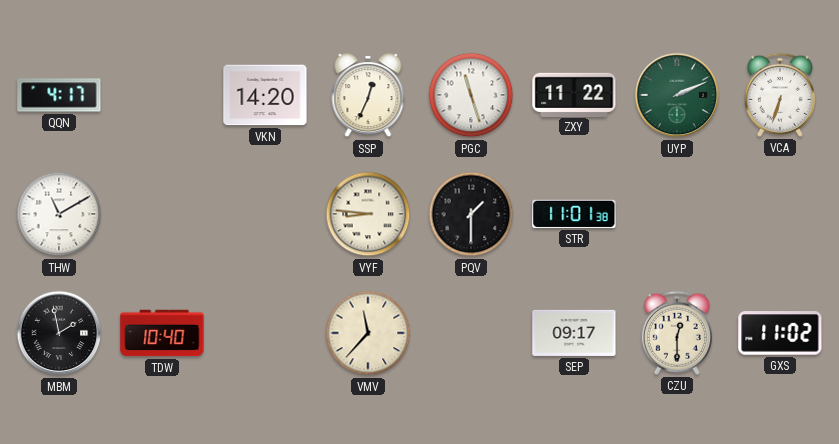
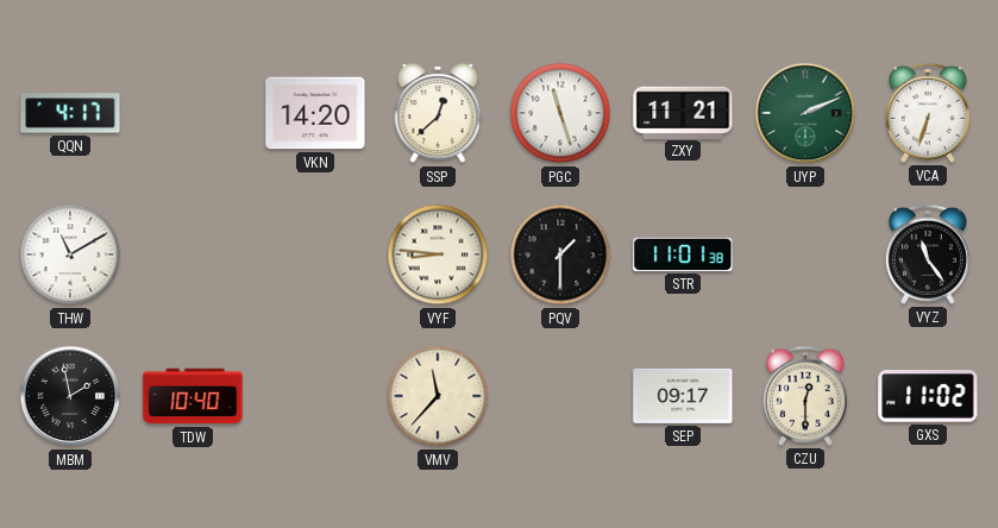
SSP: 12:34 -> 12:38
ZXY: 11:22 -> 11:21
VYZ: none -> 11:24
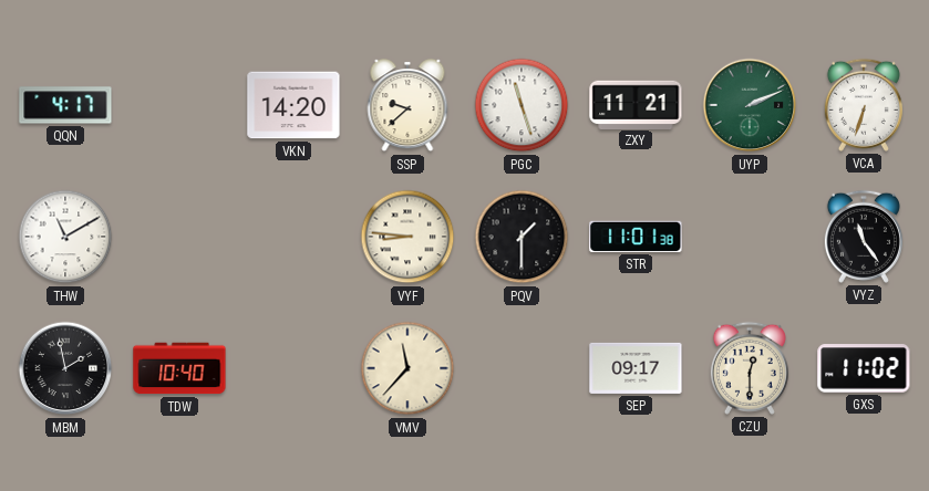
SSP: 12:38 -> 9:38
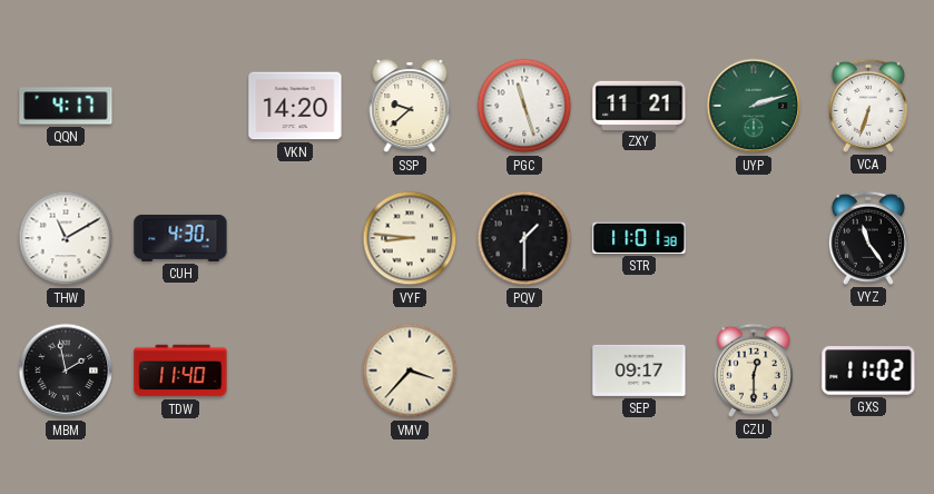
UYP: 2:11 -> 2:12
CUH: none -> 4:30
TDW: 10:40 -> 11:40
VMV: 11:37 -> 3:37
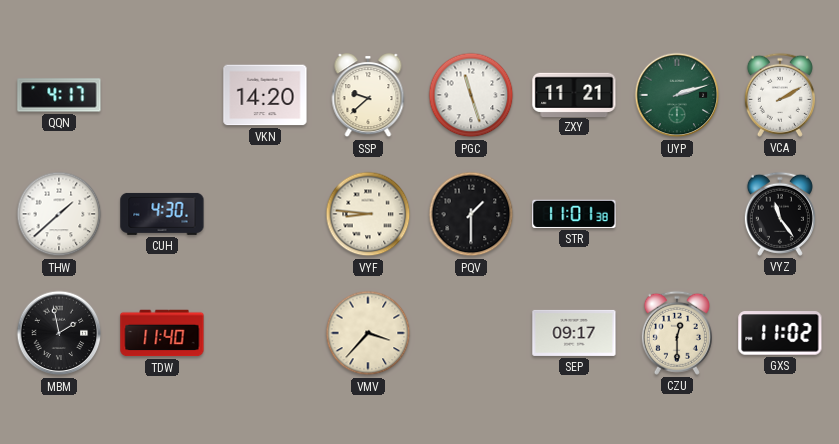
VCA: 6:33 -> 2:10
THW: 11:10 -> 1:38
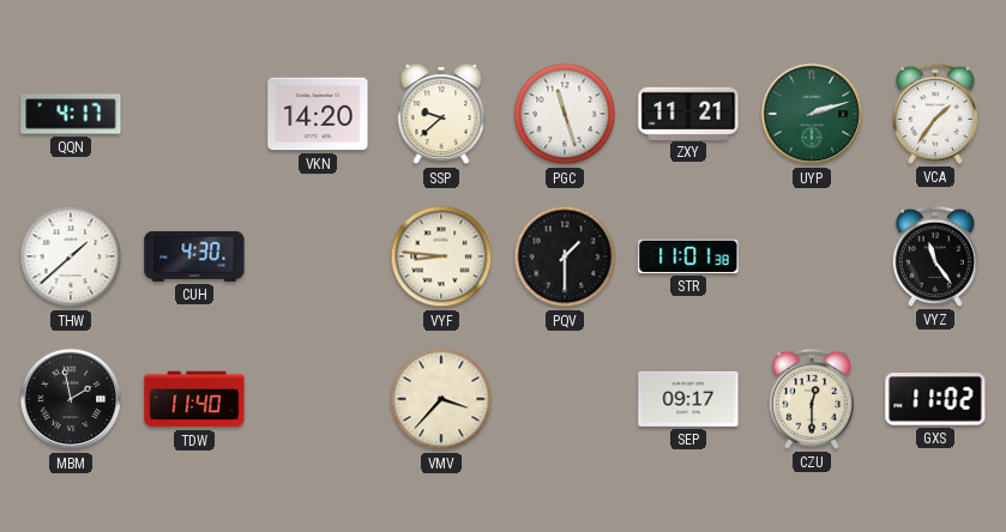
VCA: 2:10 -> 1:36
